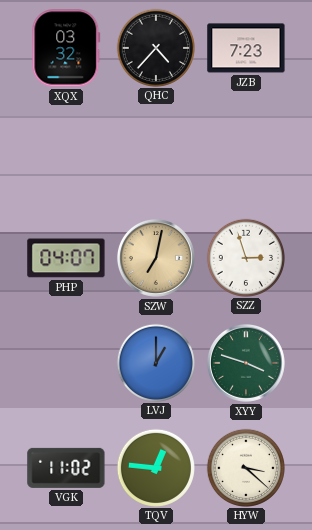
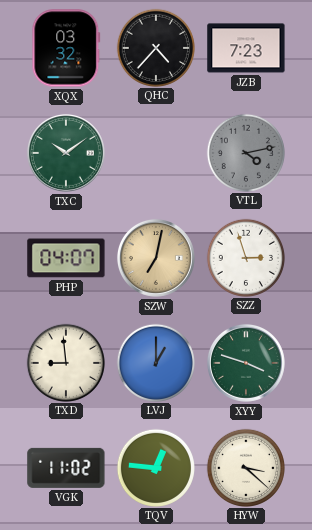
TXC: none -> 10:09
VTL: none -> 4:13
TXD: none -> 8:59
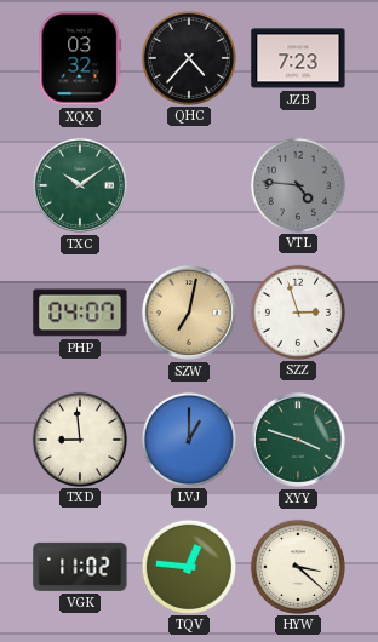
VTL: 4:13 -> 4:46
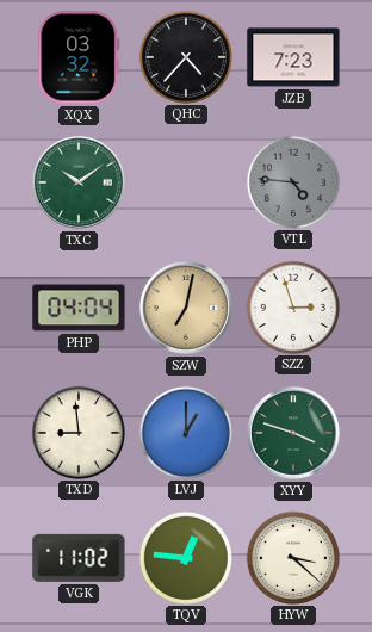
PHP: 04:07 -> 04:04
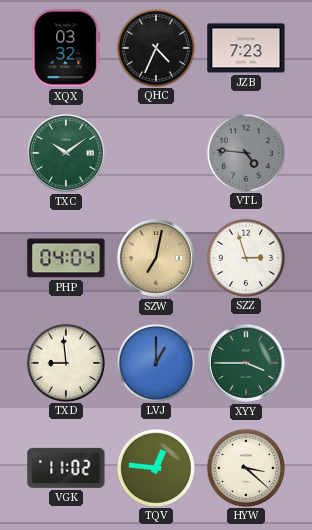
QHC: 4:37 -> 4:34
XYY: 3:48 -> 3:45
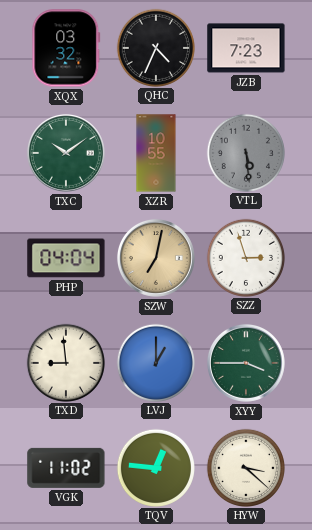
XZR: none -> 10:55
VTL: 4:46 -> 5:29
